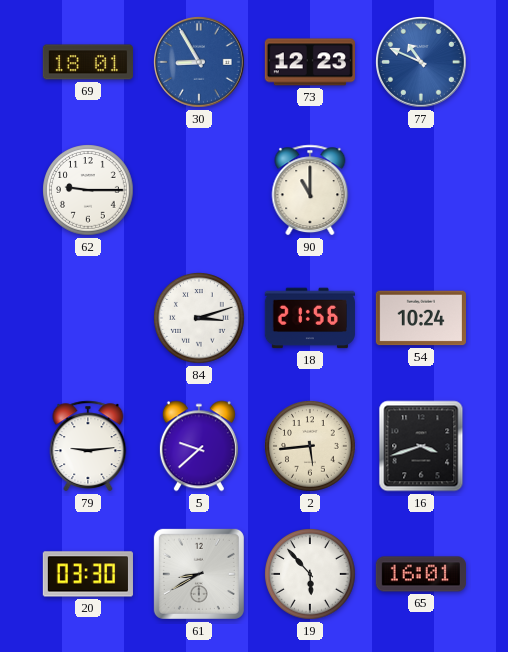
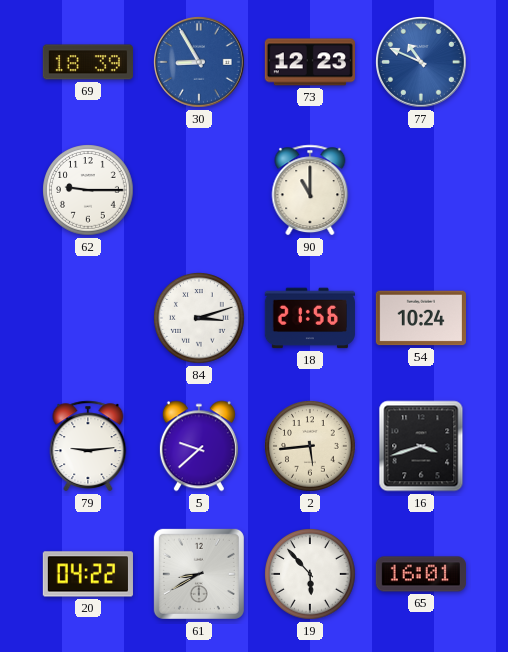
69: 18:01 -> 18:39
20: 03:30 -> 04:22
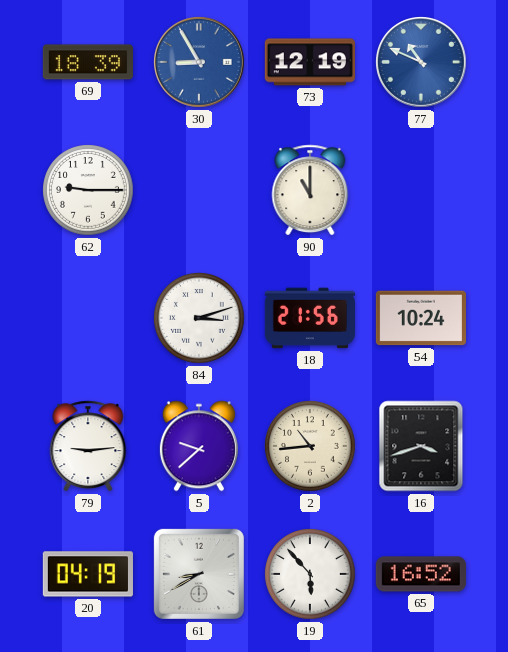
73: 12:23 -> 12:19
2: 5:44 -> 10:44
20: 04:22 -> 04:19
65: 16:01 -> 16:52
